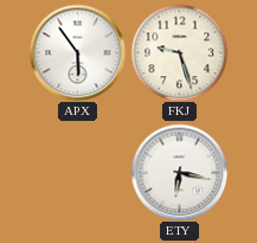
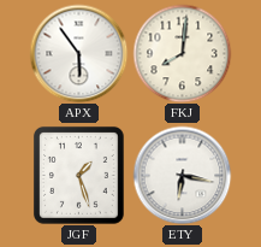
FKJ: 9:27 -> 8:01
JGF: none -> 1:27
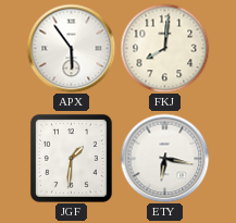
JGF: 1:27 -> 1:31
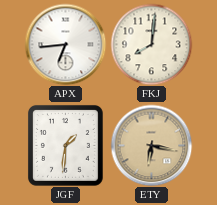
APX: 5:54 -> 6:44
ETY dial: white -> champagne
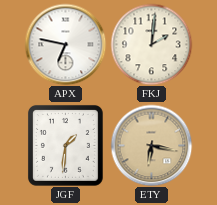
APX: 6:44 -> 6:47
FKJ: 8:01 -> 2:01
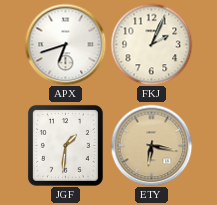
APX: 6:47 -> 6:42
FKJ: 2:01 -> 2:04
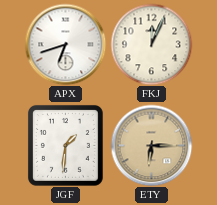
FKJ: 2:04 -> 12:04
ETY: 6:17 -> 6:15
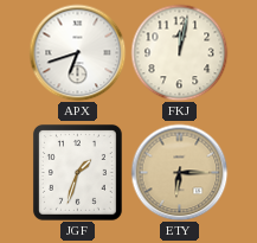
FKJ: 12:04 -> 12:02
JGF: 1:31 -> 1:33
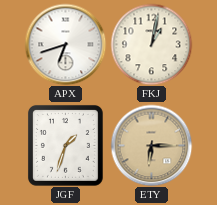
FKJ: 12:02 -> 1:02
